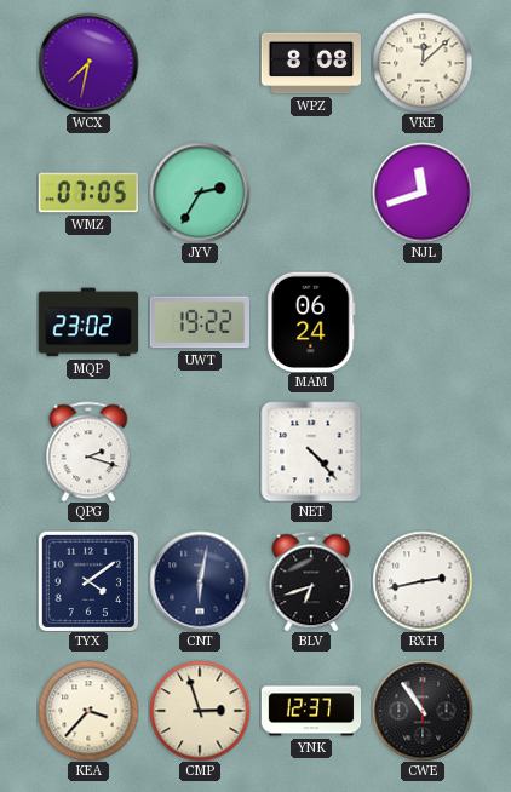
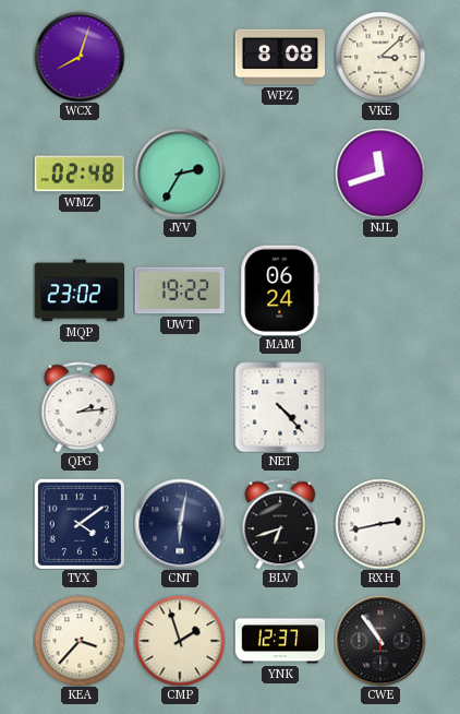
WCX: 7:32 -> 8:03
VKE: 12:08 -> 3:08
WMZ: 07:05 -> 02:48
QPG: 2:18 -> 2:14
CMP: 2:57 -> 1:57
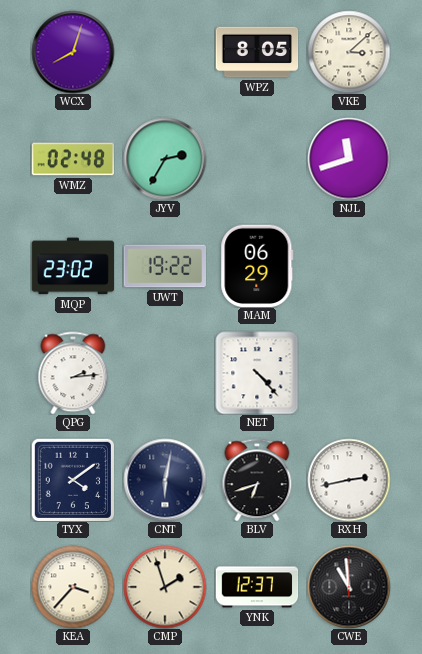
WPZ: 8:08 -> 8:05
MAM: 06:24 -> 06:29
CWE: 10:54 -> 10:59
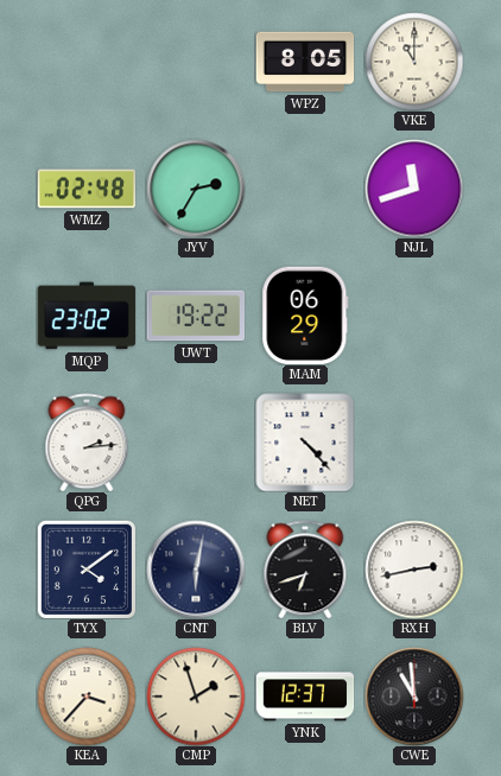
WCX: 8:03 -> none
VKE: 3:08 -> 11:00
